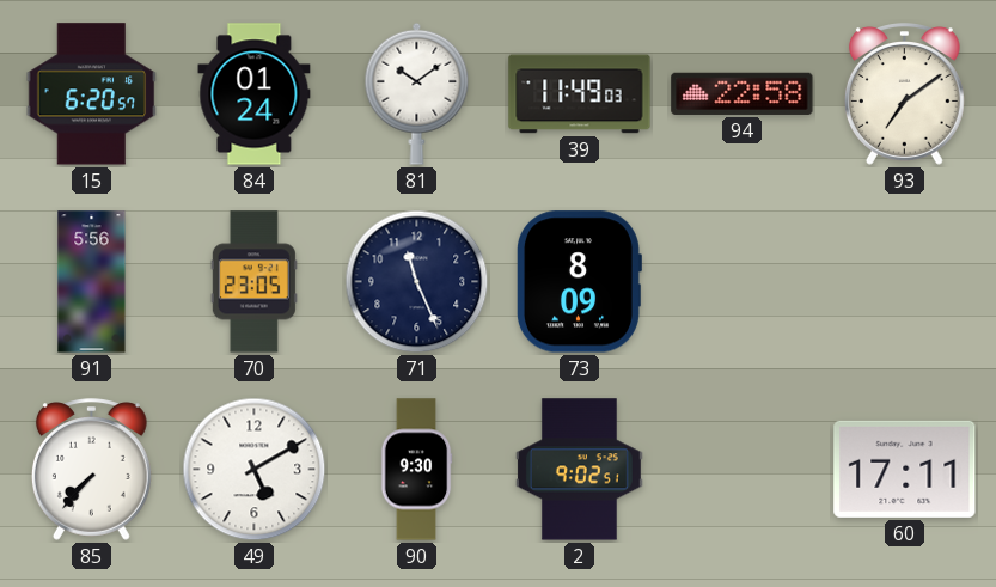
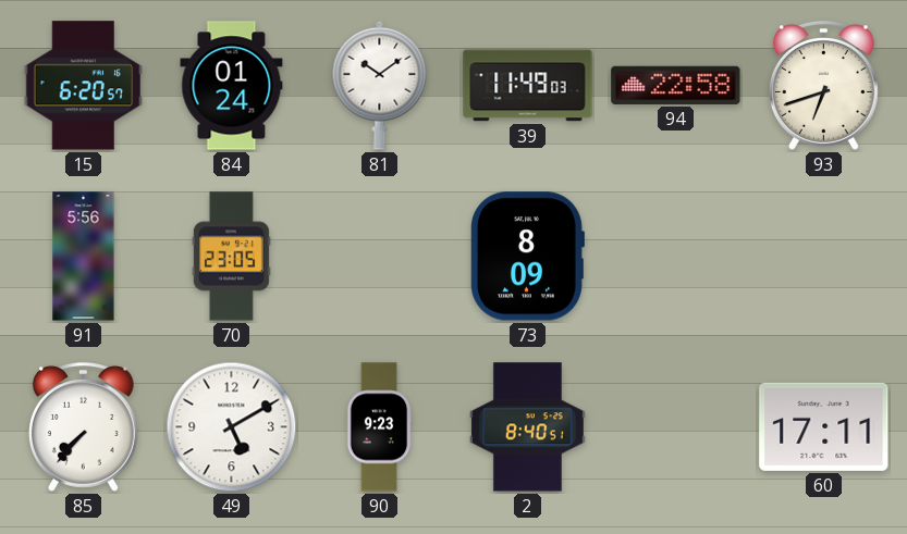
93: 7:09 -> 6:42
71: 11:26 -> none
90: 9:30 -> 9:23
2: 9:02 -> 8:40
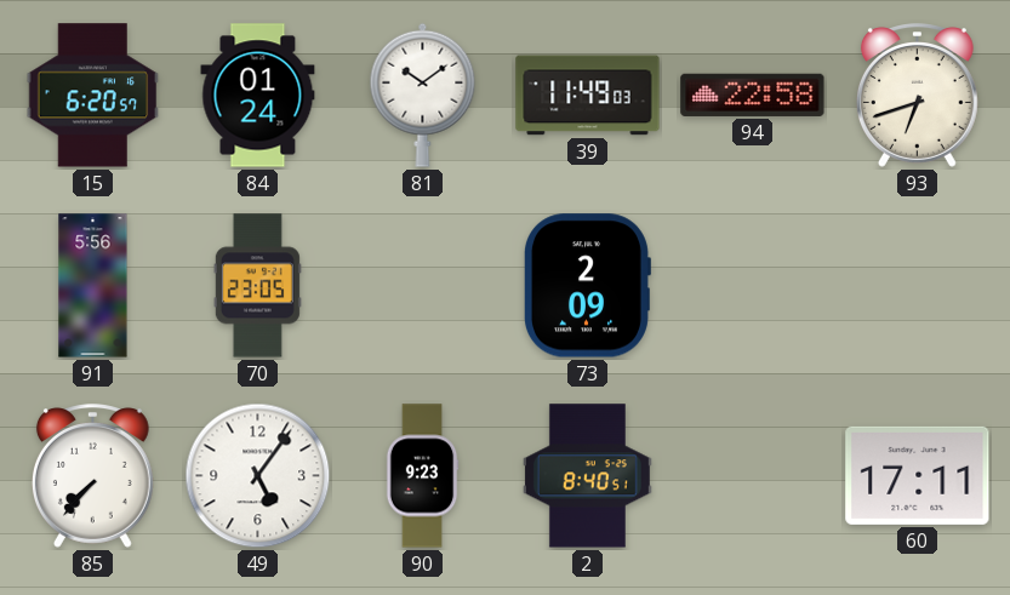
73: 8:09 -> 2:09
49: 5:10 -> 5:06
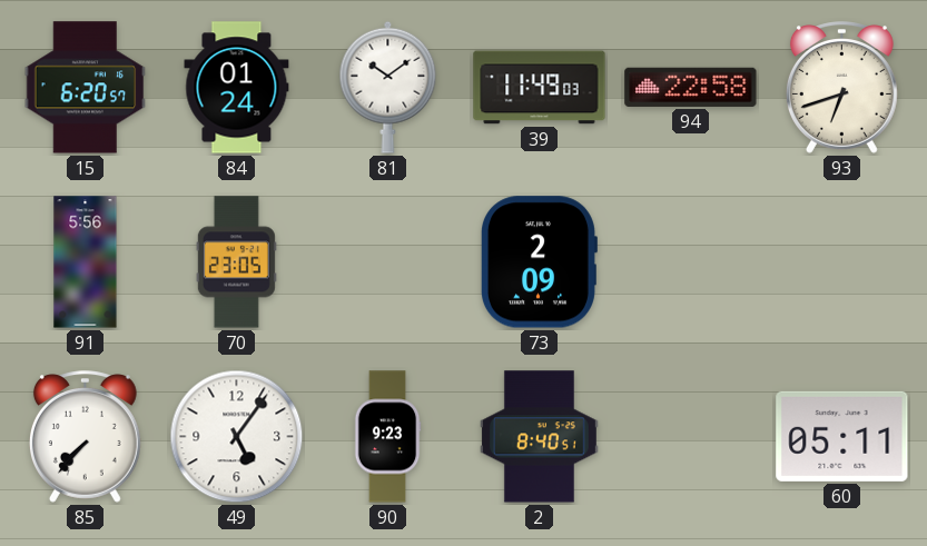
60: 17:11 -> 05:11
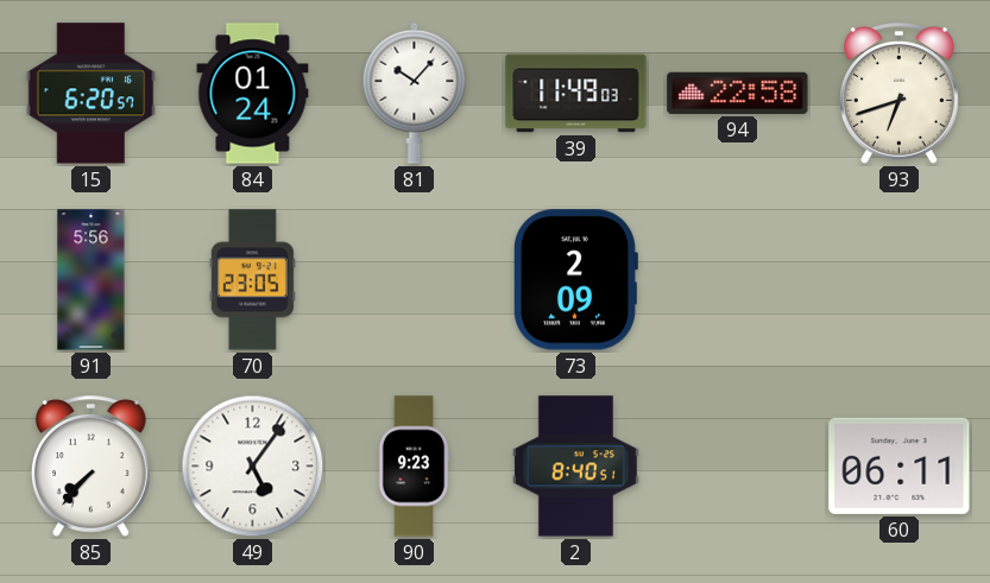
81: 10:09 -> 10:07
60: 05:11 -> 06:11
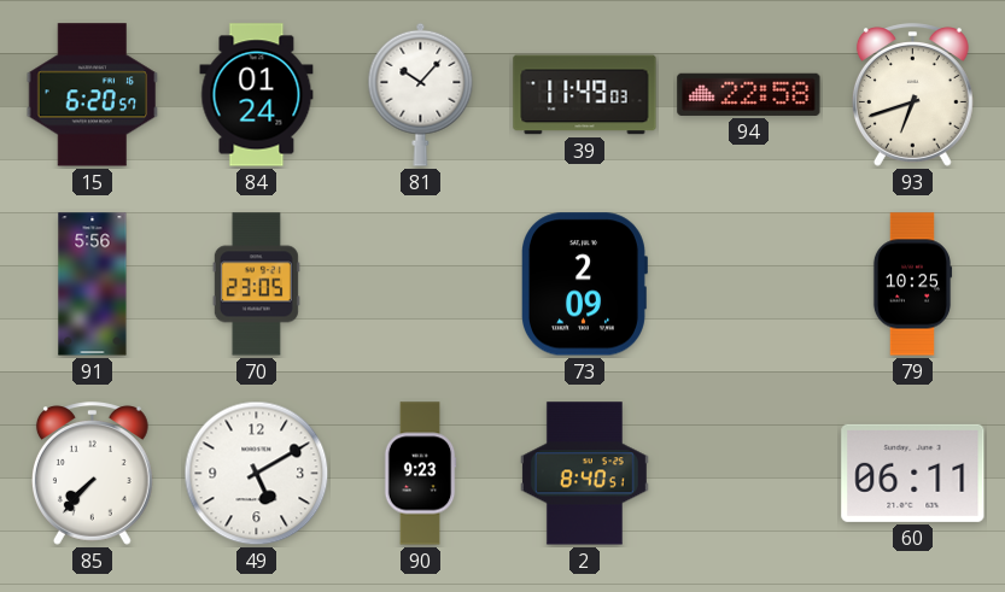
79: none -> 10:25
49: 5:06 -> 5:10
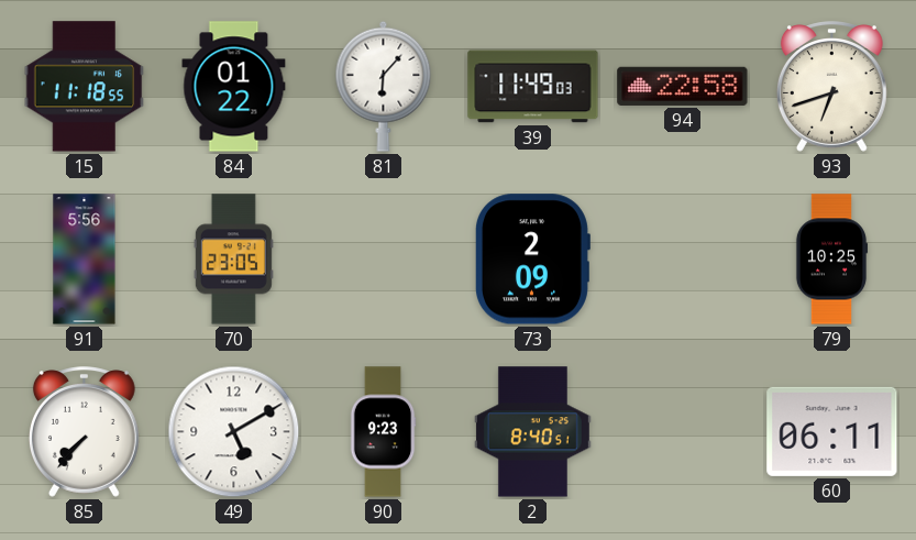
15: 6:20 -> 11:18
84: 01:24 -> 01:22
81: 10:07 -> 6:07
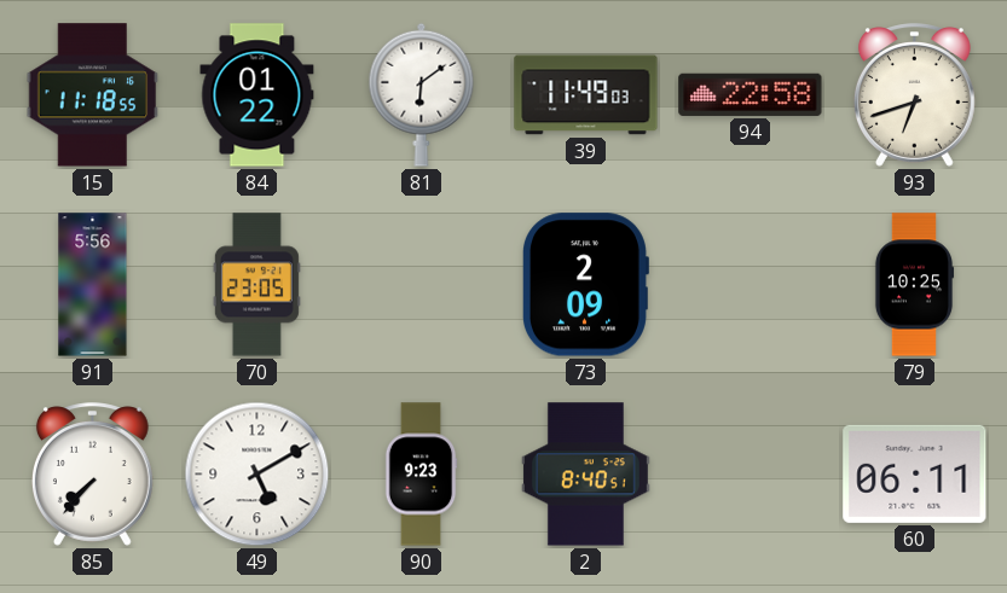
81: 6:07 -> 6:09
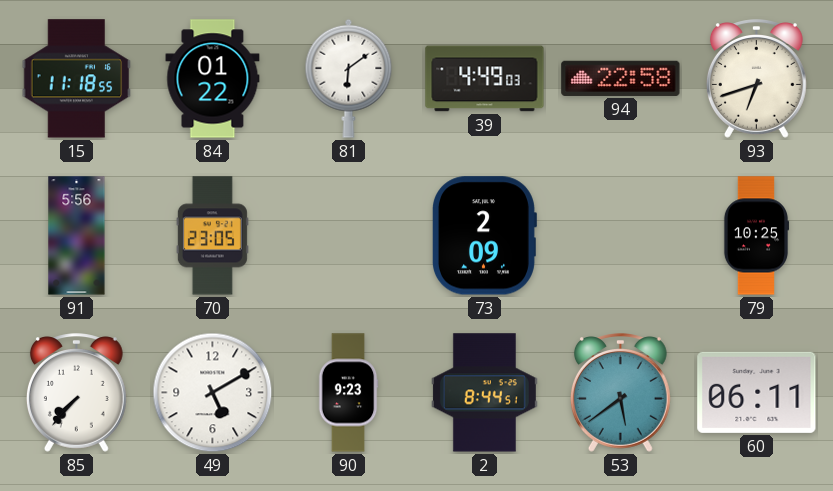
39: 11:49 -> 4:49
2: 8:40 -> 8:44
53: none -> 5:39
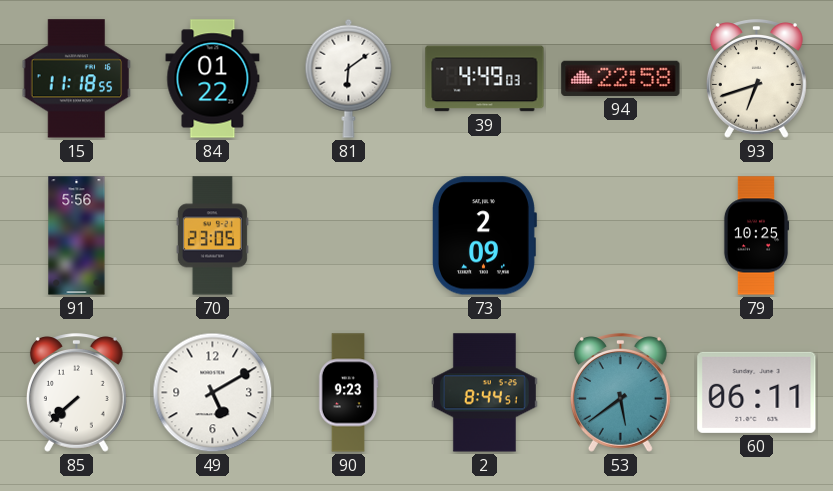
85: 7:37 -> 7:38
